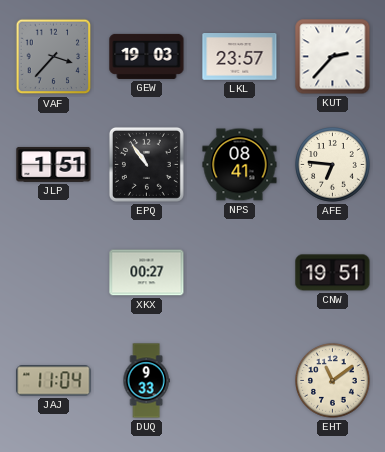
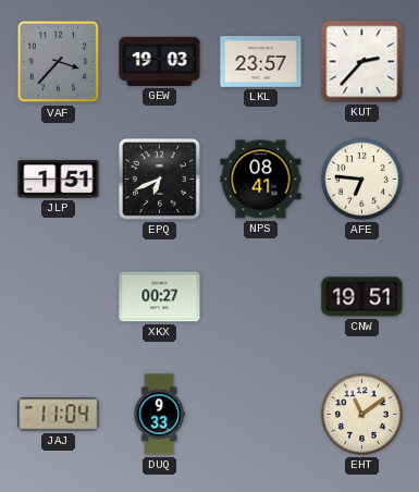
EPQ: 10:54 -> 6:41
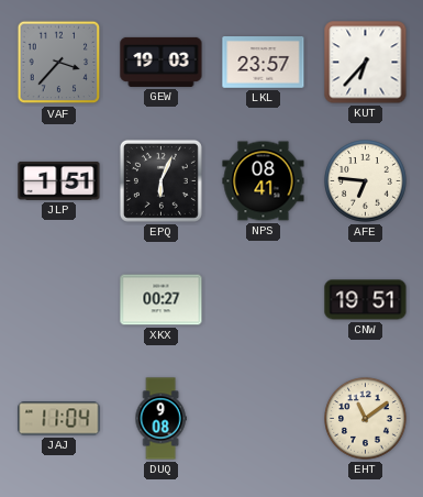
KUT: 2:37 -> 6:37
EPQ: 6:41 -> 6:04
DUQ: 9:33 -> 9:08
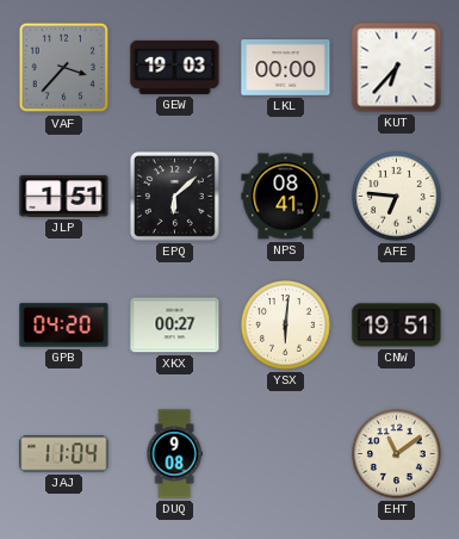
LKL: 23:57 -> 00:00
EPQ: 6:04 -> 6:08
GPB: none -> 04:20
YSX: none -> 6:01
